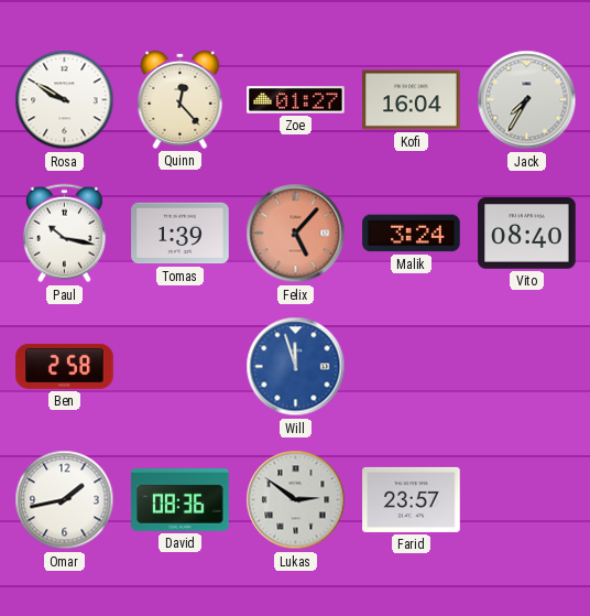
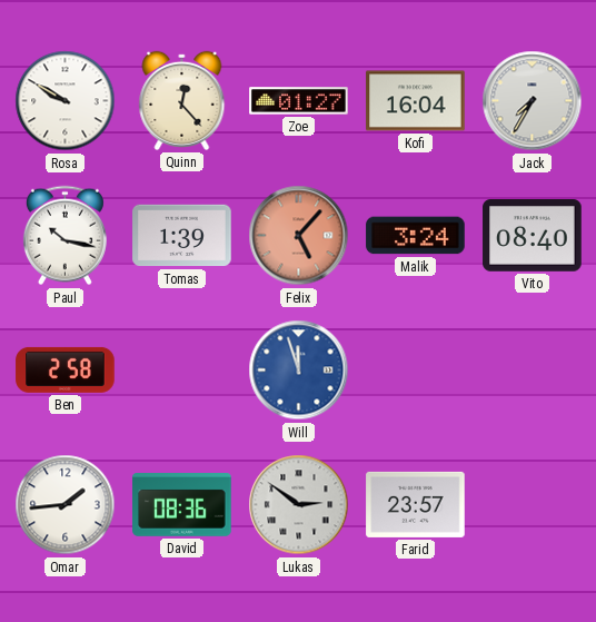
Omar: 1:43 -> 1:44
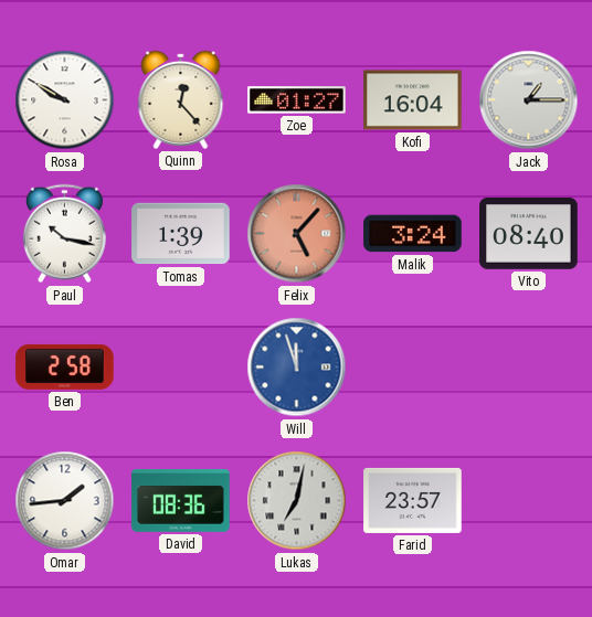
Jack: 7:35 -> 1:15
Lukas: 2:51 -> 7:02
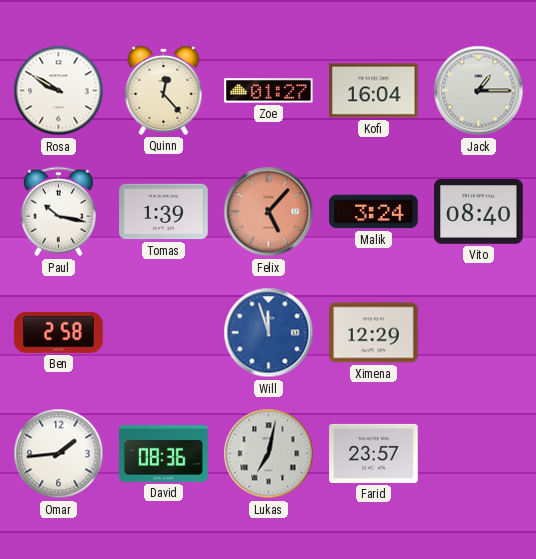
Ximena: none -> 12:29
